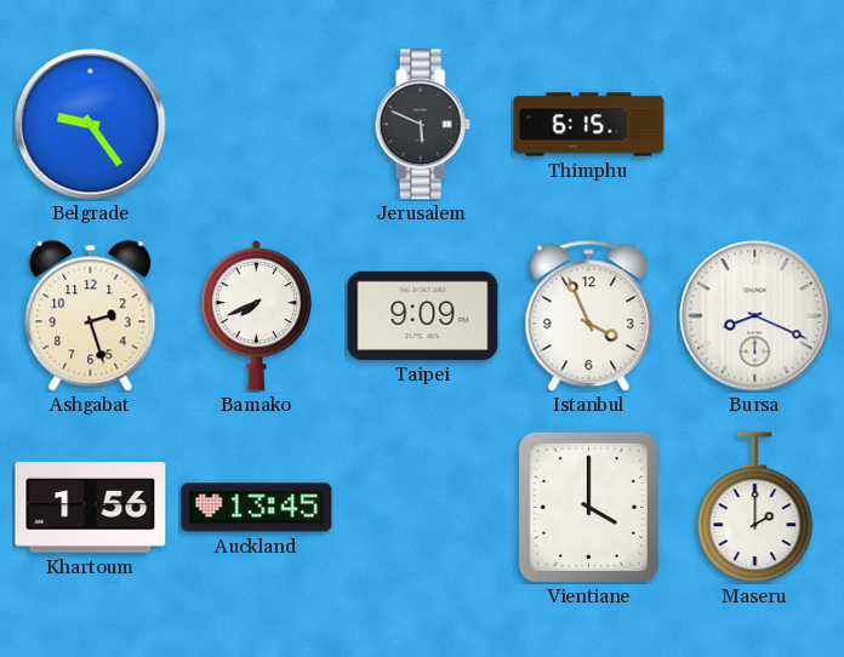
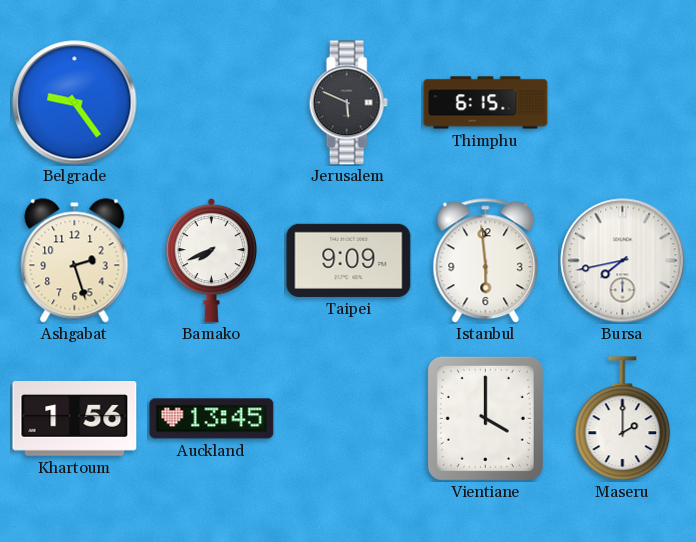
Istanbul: 3:56 -> 5:59
Bursa: 8:19 -> 7:43
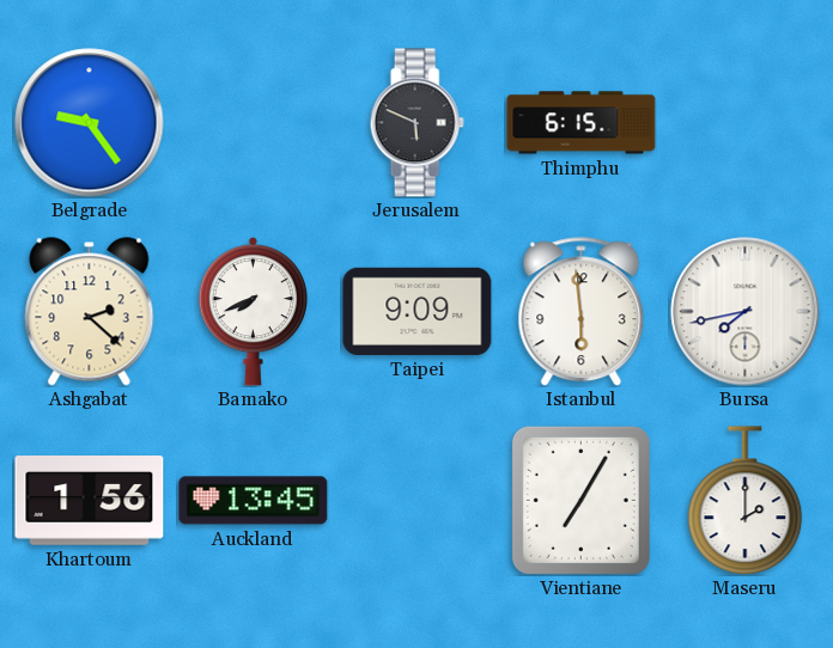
Ashgabat: 2:27 -> 2:22
Vientiane: 4:00 -> 7:05
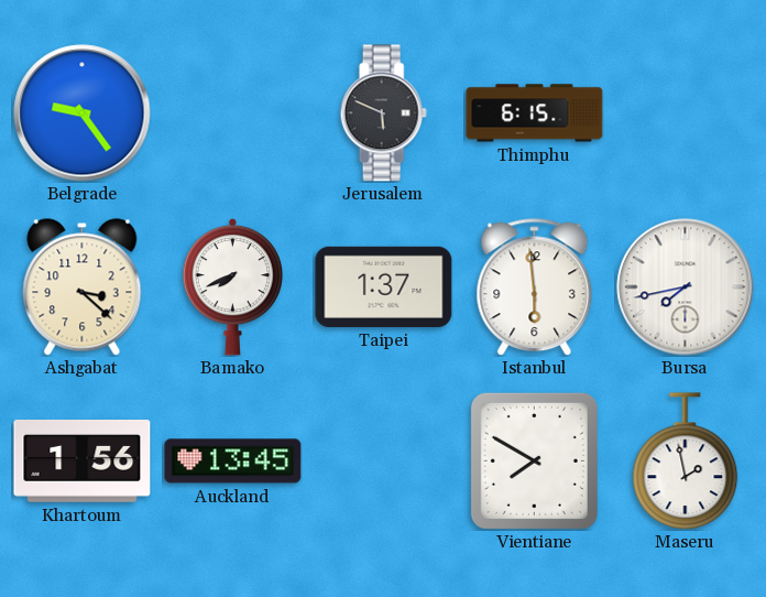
Ashgabat: 2:22 -> 3:22
Taipei: 9:09 -> 1:37
Vientiane: 7:05 -> 7:50
Maseru: 2:00 -> 1:58
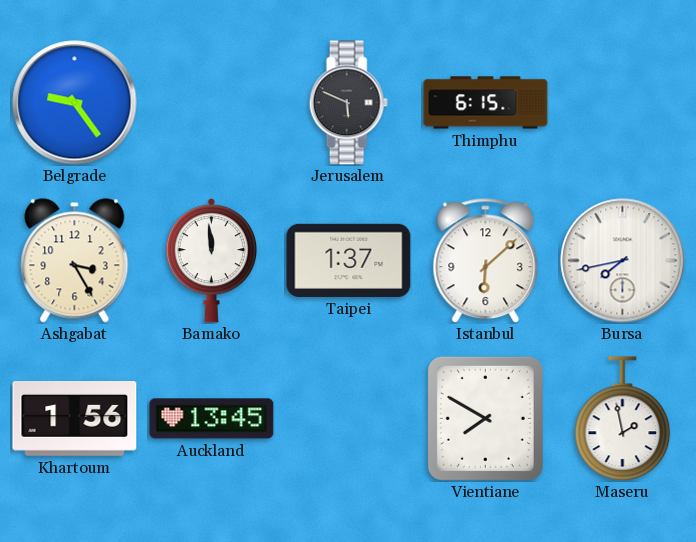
Ashgabat: 3:22 -> 3:25
Bamako: 7:41 -> 11:59
Istanbul: 5:59 -> 6:08
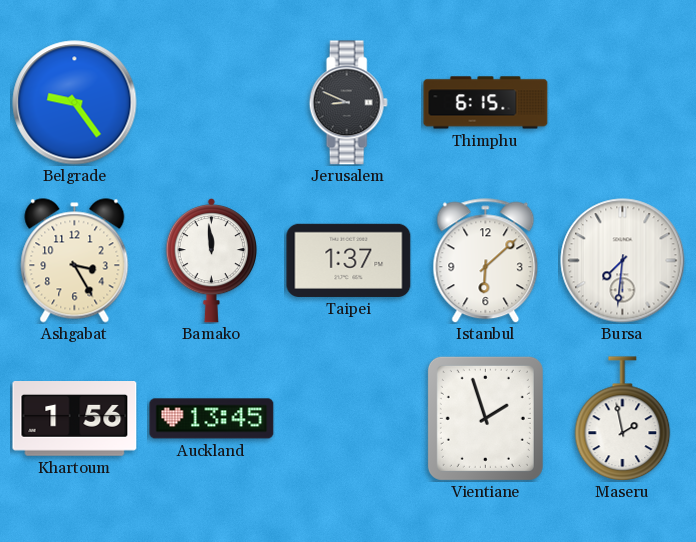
Jerusalem: 5:49 -> 8:49
Bursa: 7:43 -> 7:31
Vientiane: 7:50 -> 1:57
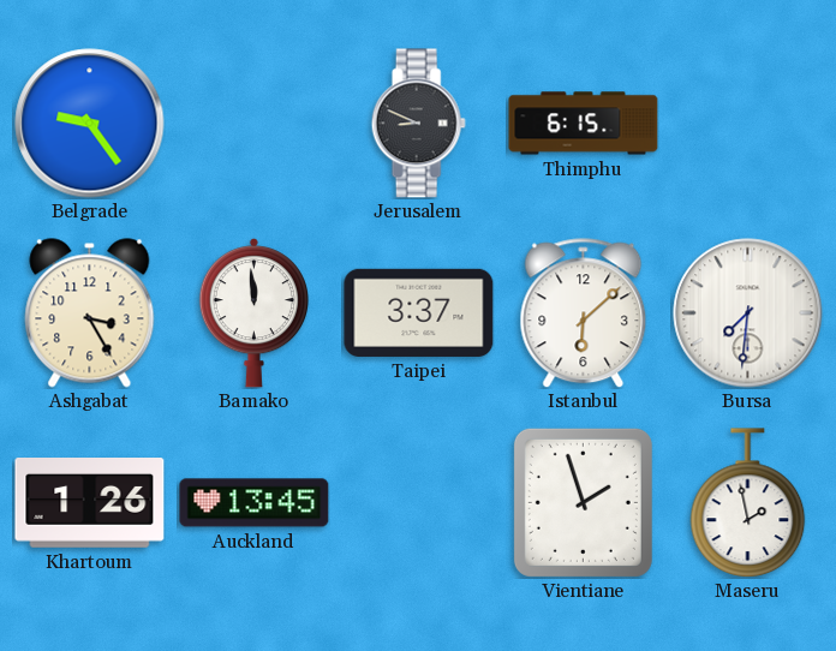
Taipei: 1:37 -> 3:37
Khartoum: 1:56 -> 1:26
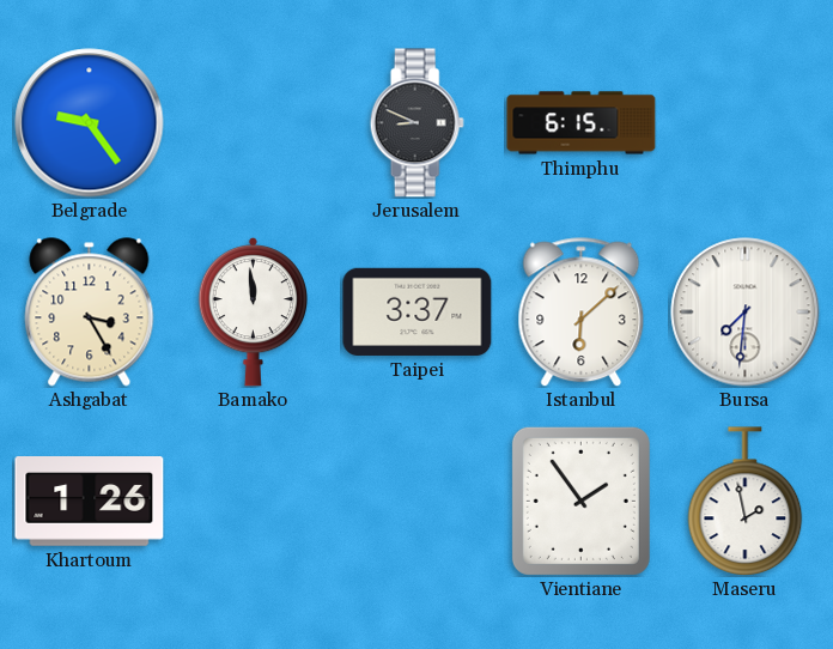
Auckland: 13:45 -> none
Vientiane: 1:57 -> 1:54
